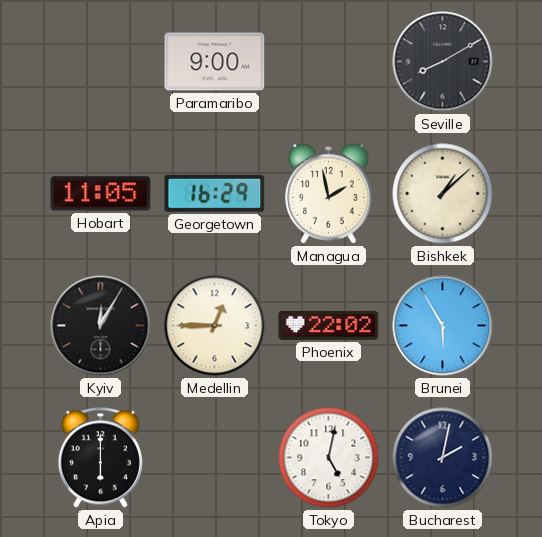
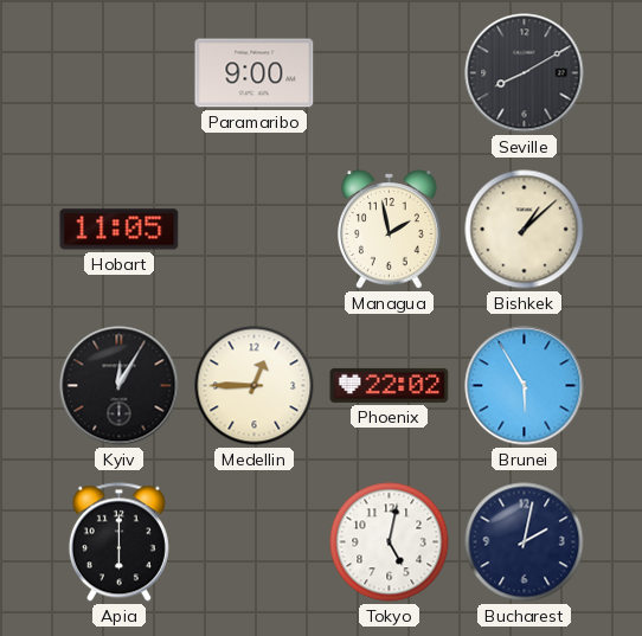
Georgetown: 16:29 -> none
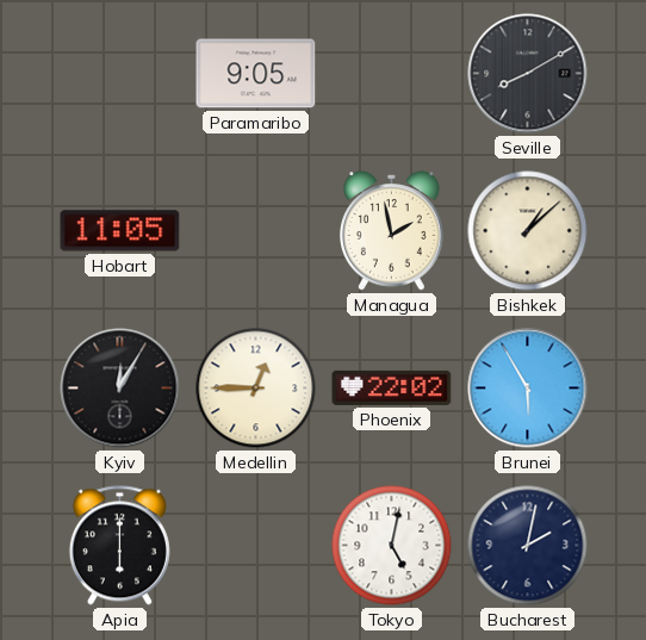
Paramaribo: 9:00 -> 9:05
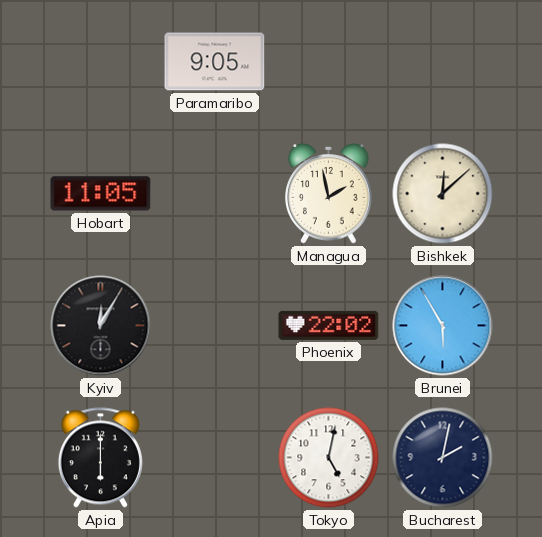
Seville: 8:10 -> none
Bishkek: 1:08 -> 12:08
Medellin: 12:45 -> none
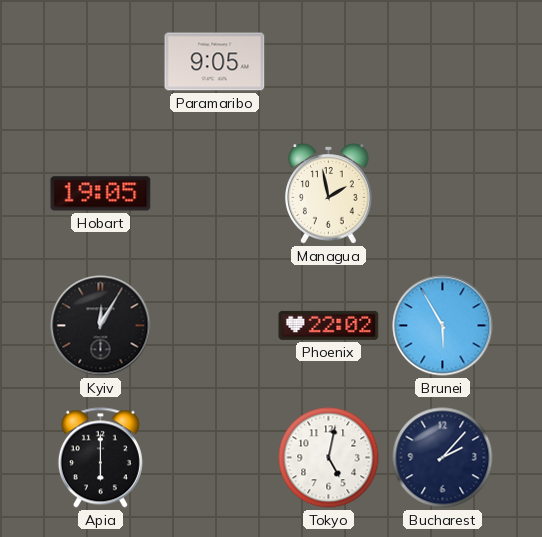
Hobart: 11:05 -> 19:05
Bishkek: 12:08 -> none
Bucharest: 2:02 -> 2:07
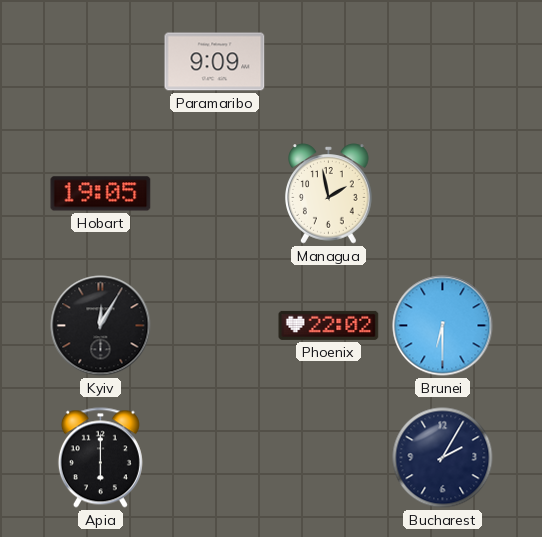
Paramaribo: 9:05 -> 9:09
Brunei: 5:55 -> 6:30
Tokyo: 5:02 -> none
Bucharest: 2:07 -> 2:05
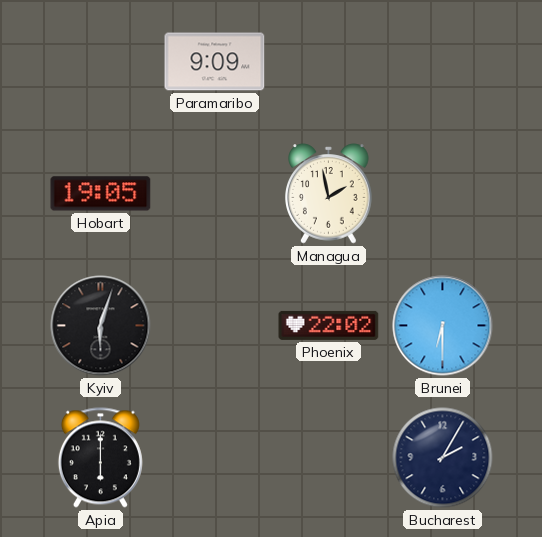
Kyiv: 12:05 -> 6:03
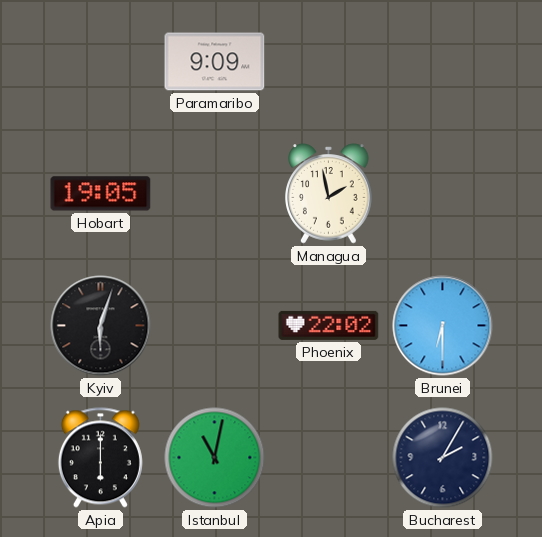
Istanbul: none -> 11:02
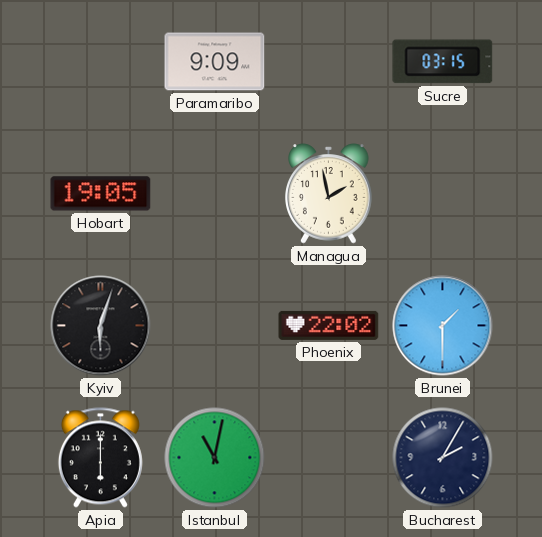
Sucre: none -> 03:15
Brunei: 6:30 -> 1:30
